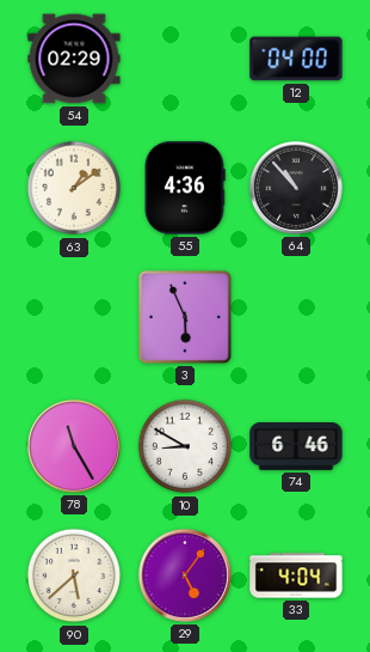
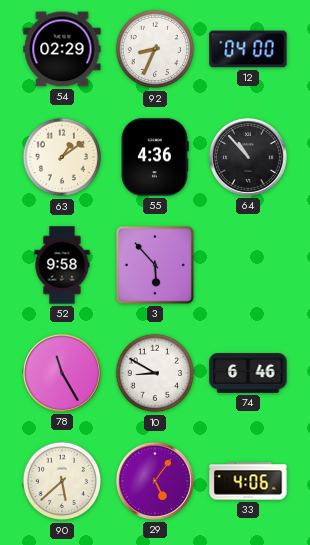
92: none -> 8:34
52: none -> 9:58
3: 5:56 -> 5:53
33: 4:04 -> 4:06
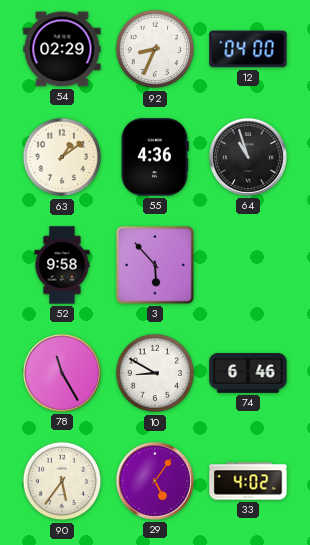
64: 10:53 -> 10:57
90: 5:38 -> 5:36
33: 4:06 -> 4:02
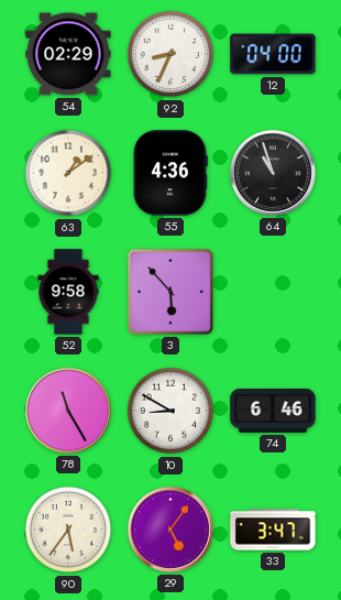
33: 4:02 -> 3:47
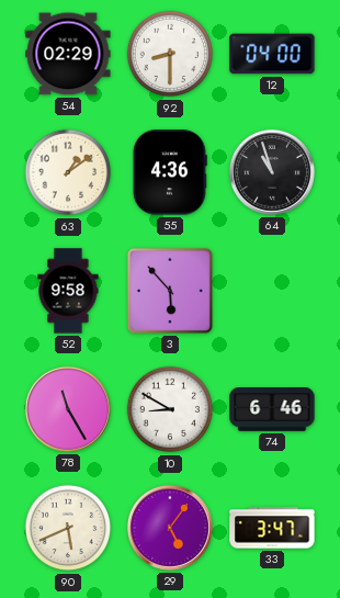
92: 8:34 -> 8:30
90: 5:36 -> 5:41
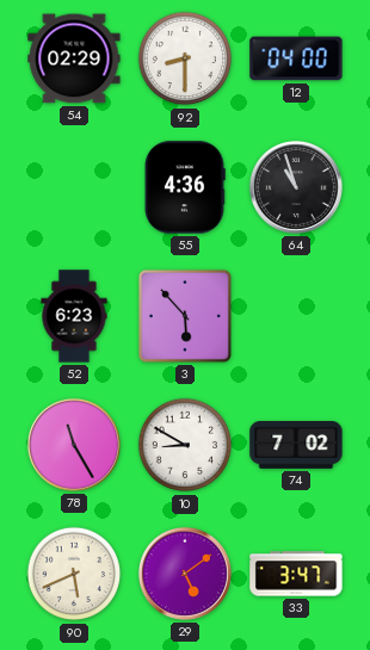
63: 1:09 -> none
52: 9:58 -> 6:23
74: 6:46 -> 7:02
29: 5:06 -> 5:09
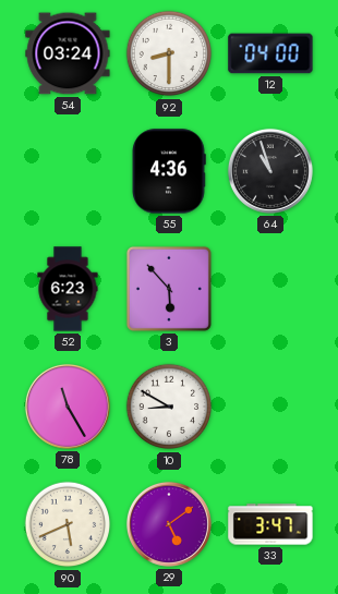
54: 02:29 -> 03:24
74: 7:02 -> none
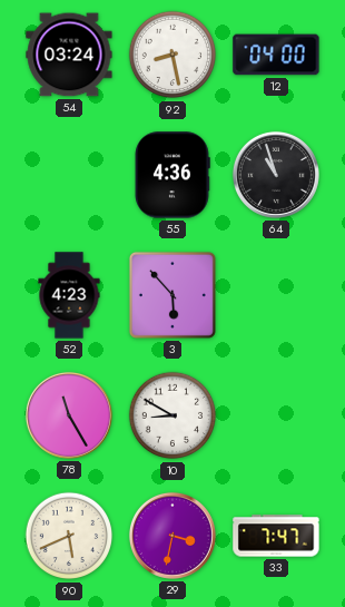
92: 8:30 -> 8:28
52: 6:23 -> 4:23
29: 5:09 -> 3:32
33: 3:47 -> 7:47
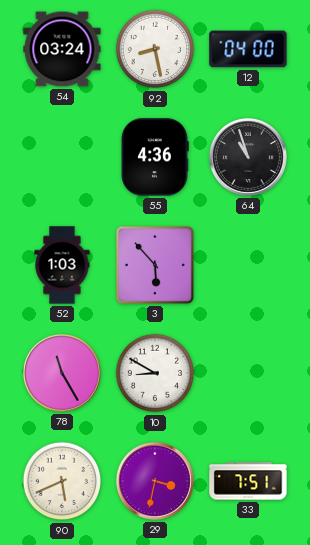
52: 4:23 -> 1:03
33: 7:47 -> 7:51
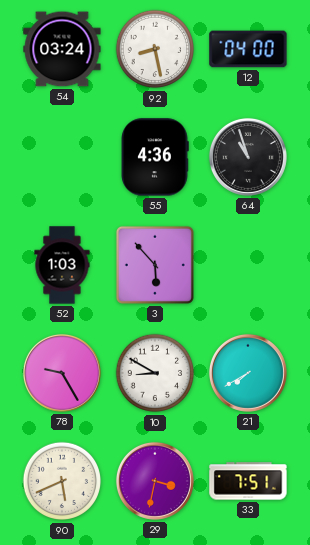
78: 11:25 -> 9:25
21: none -> 7:40
